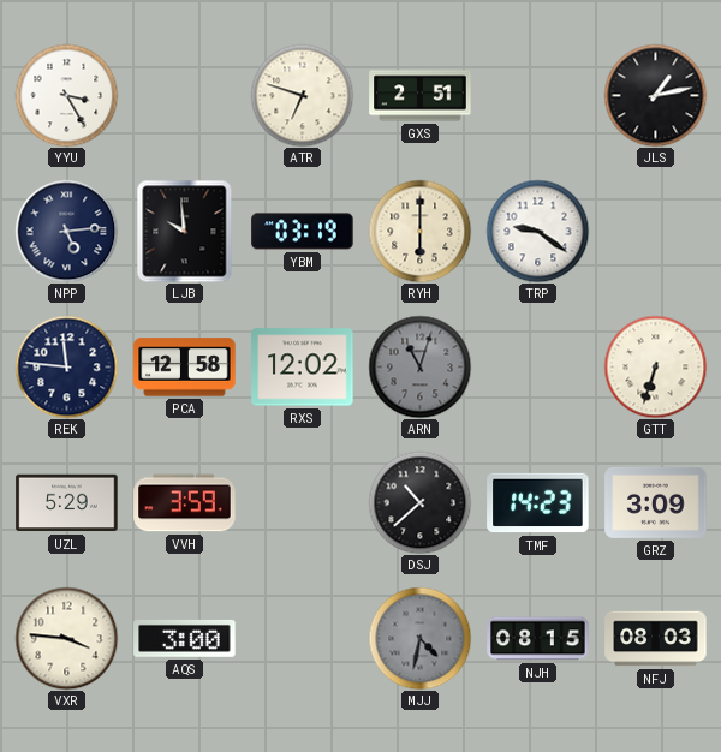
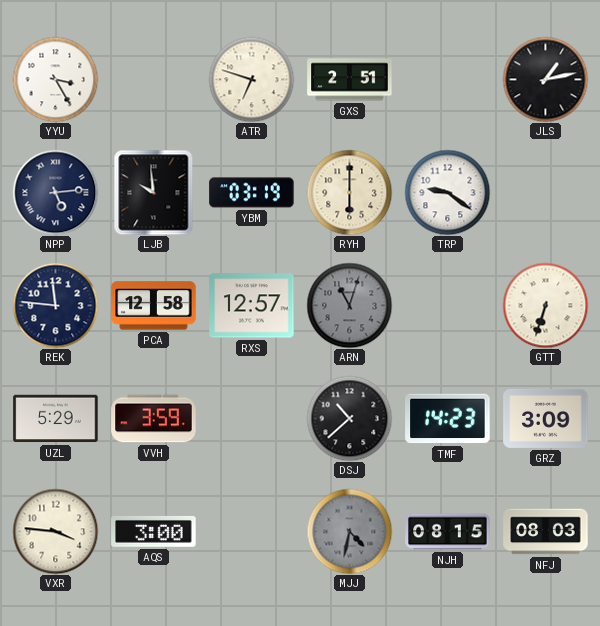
RXS: 12:02 -> 12:57
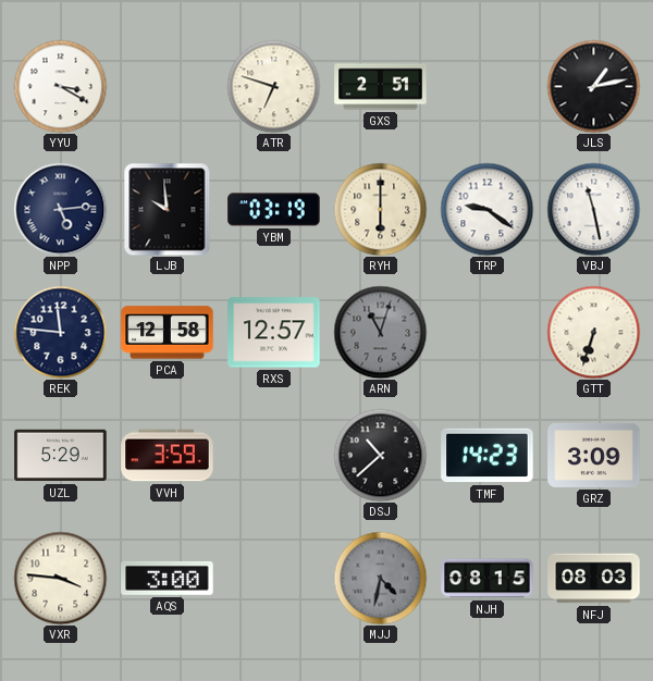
YYU: 3:25 -> 3:20
VBJ: none -> 11:28
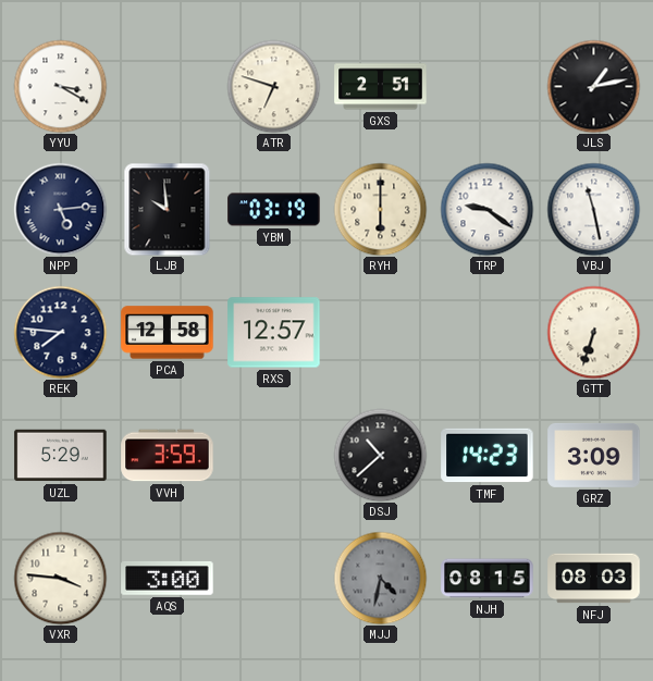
REK: 11:46 -> 7:46
ARN: 11:03 -> none
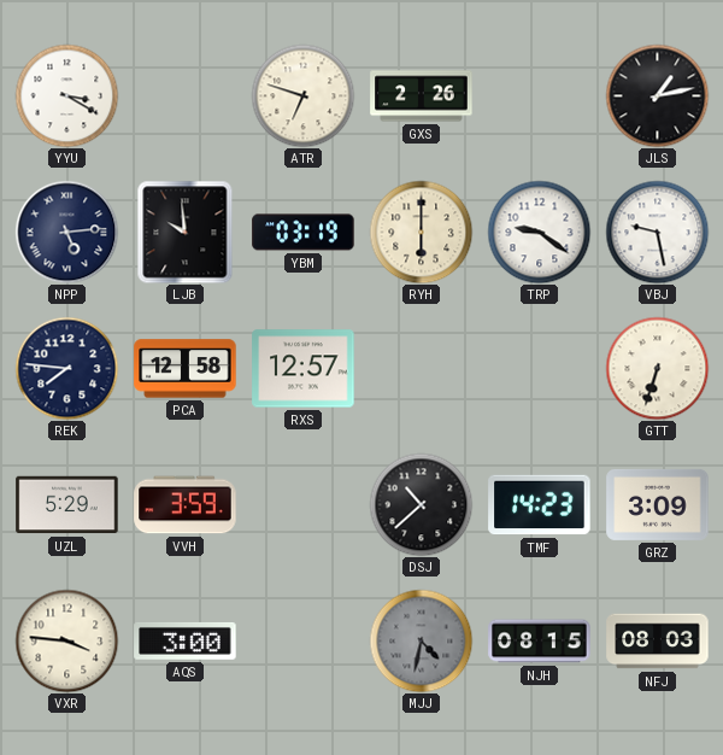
GXS: 2:51 -> 2:26
VBJ: 11:28 -> 9:28
